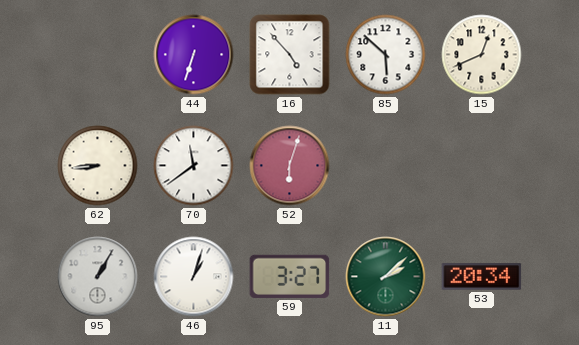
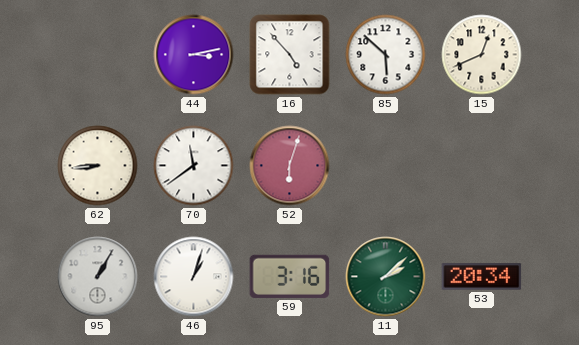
44: 6:33 -> 3:13
59: 3:27 -> 3:16
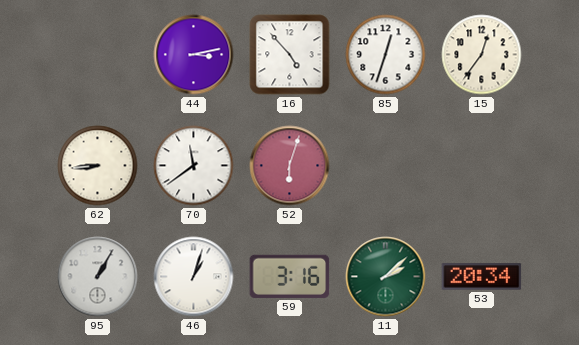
85: 5:52 -> 12:33
15: 12:41 -> 12:36
